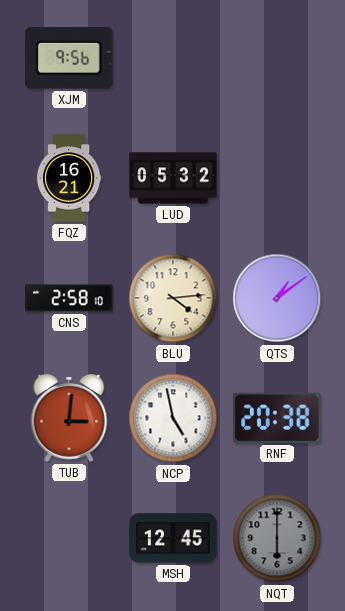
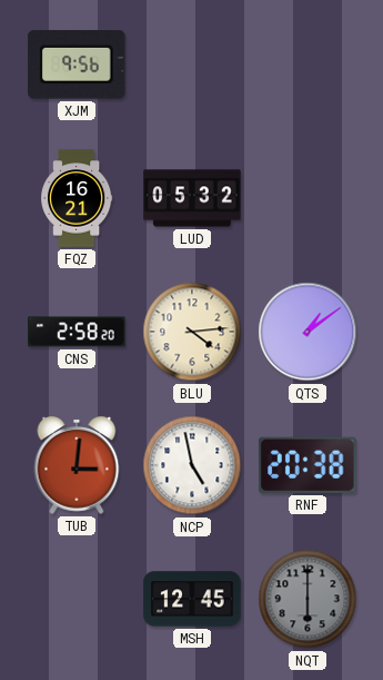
CNS: 2:58:10 -> 2:58:20
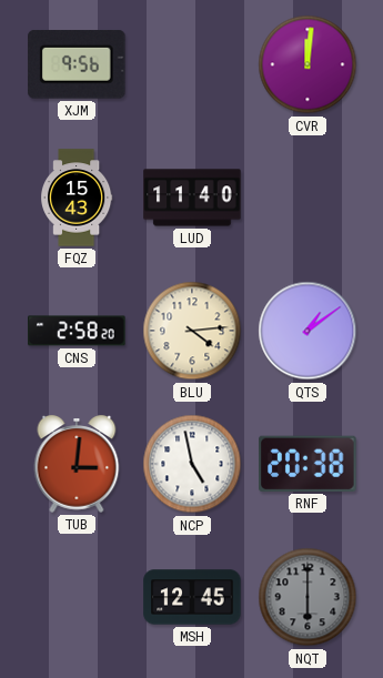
CVR: none -> 12:01
FQZ: 16:21 -> 15:43
LUD: 05:32 -> 11:40
